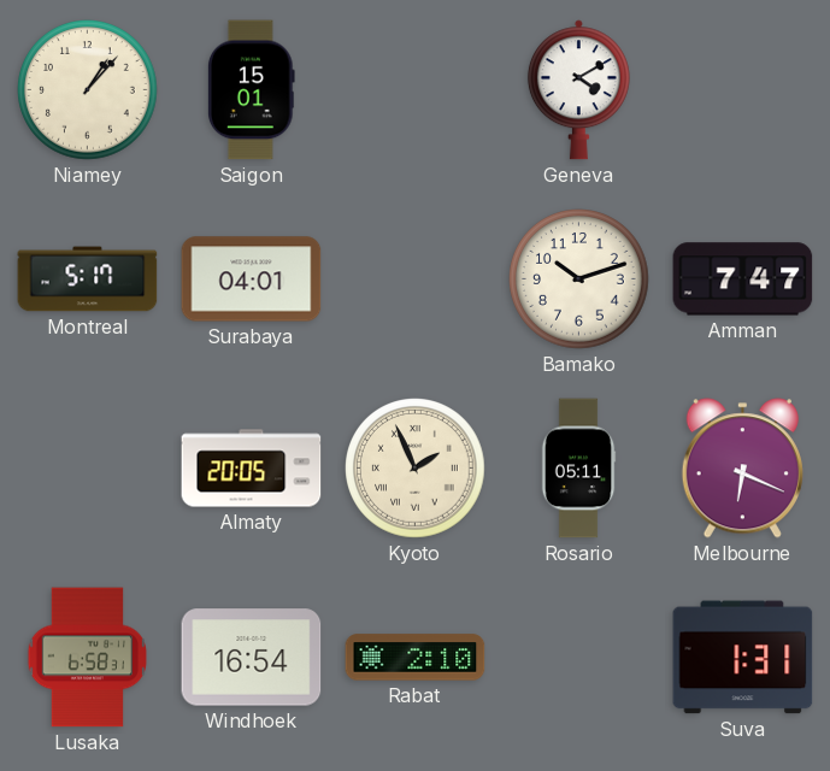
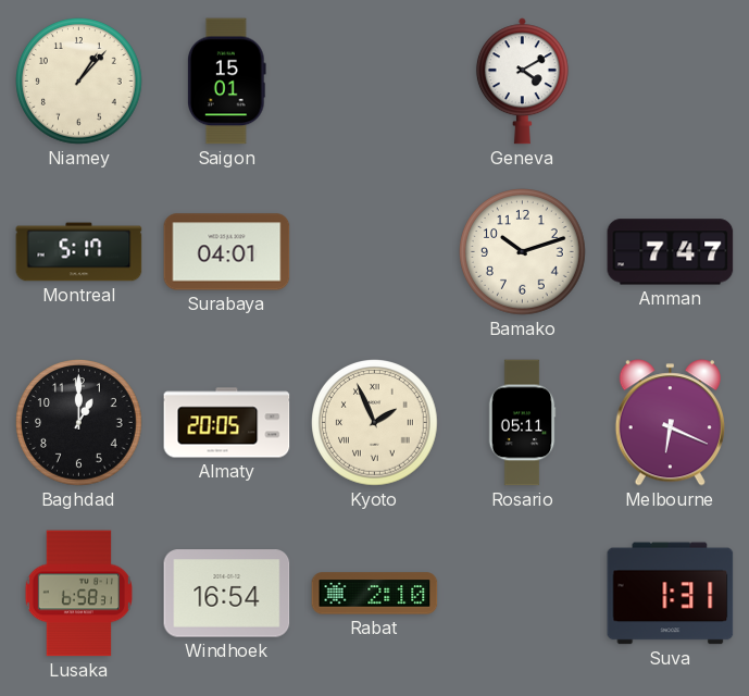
Baghdad: none -> 1:00
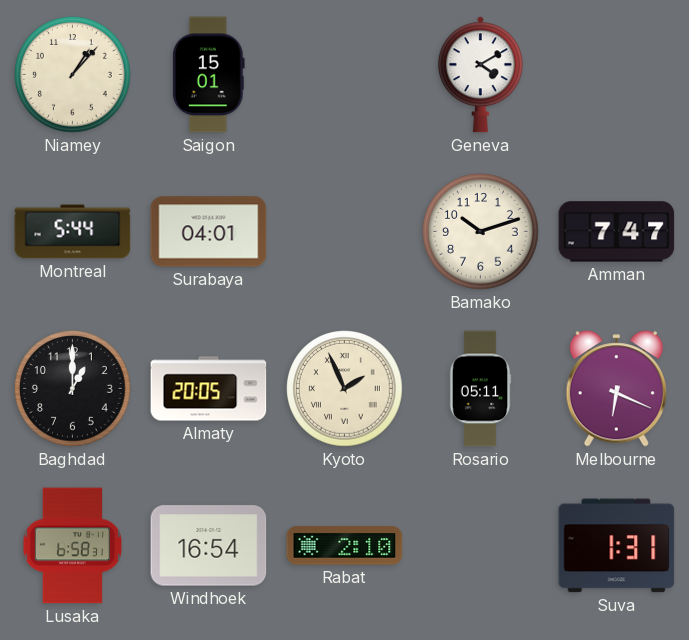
Montreal: 5:17 -> 5:44
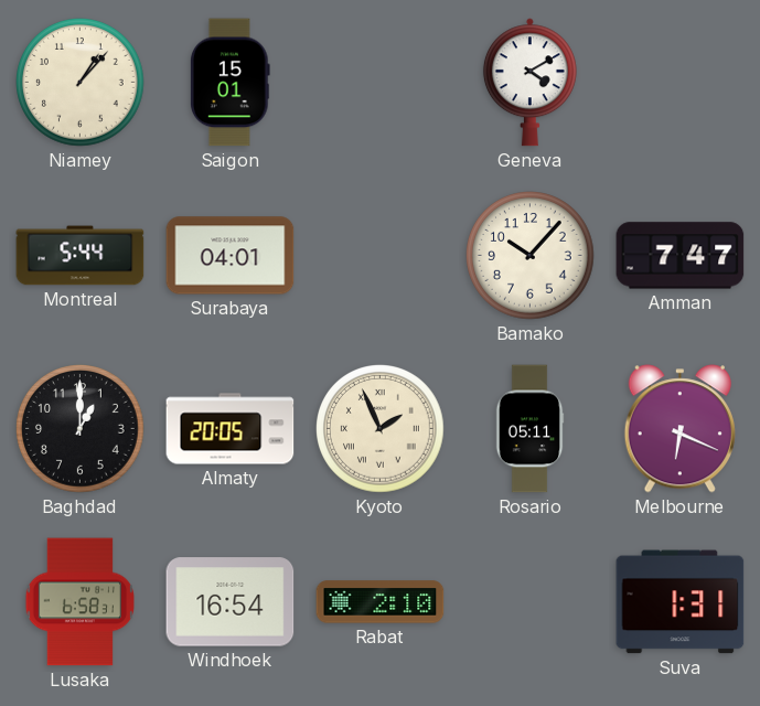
Bamako: 10:12 -> 10:07
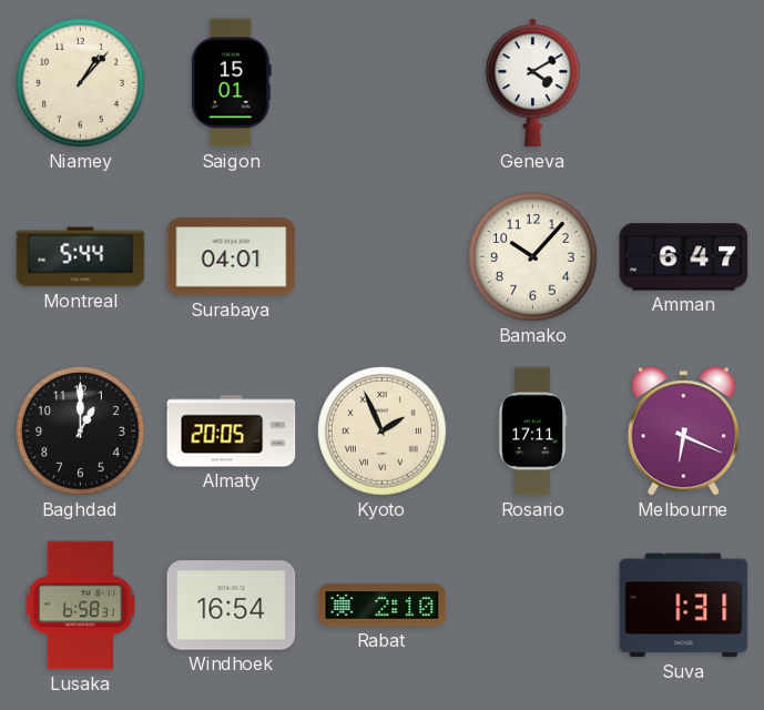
Amman: 7:47 -> 6:47
Rosario: 05:11 -> 17:11
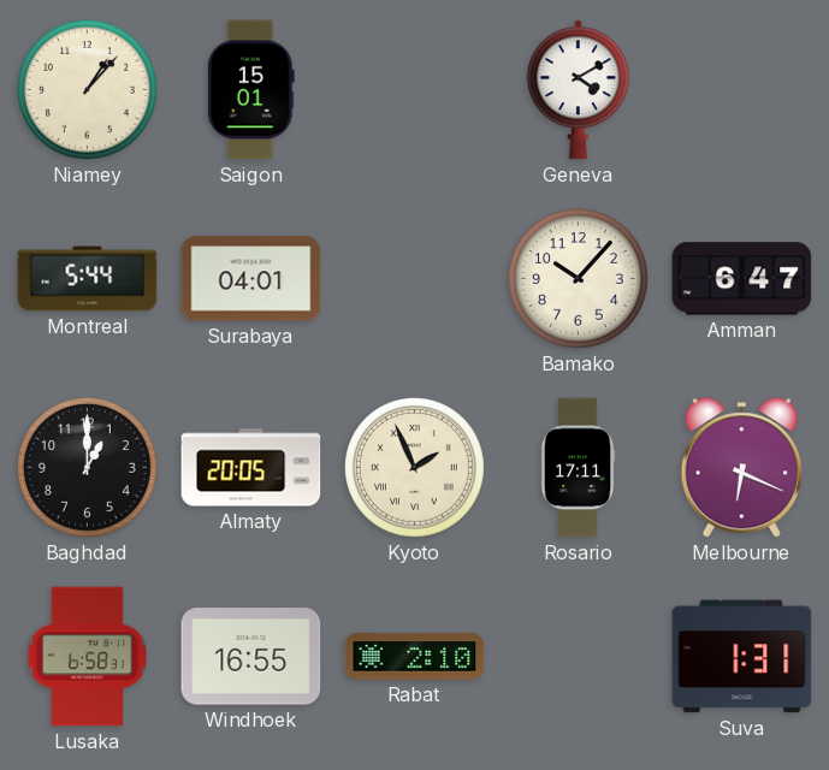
Windhoek: 16:54 -> 16:55
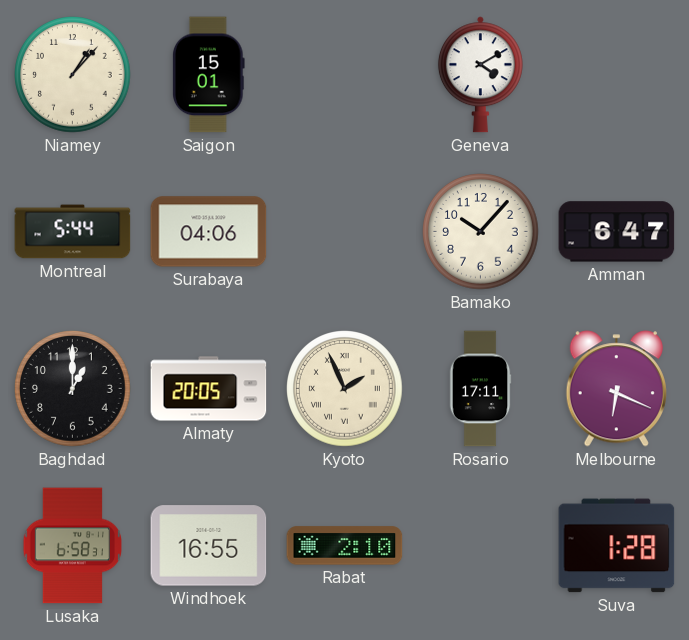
Surabaya: 04:01 -> 04:06
Suva: 1:31 -> 1:28
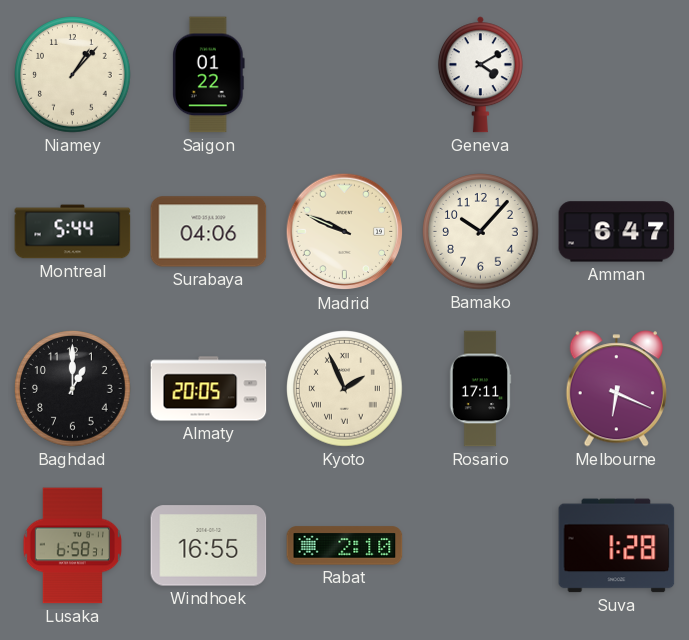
Saigon: 15:01 -> 01:22
Madrid: none -> 9:49
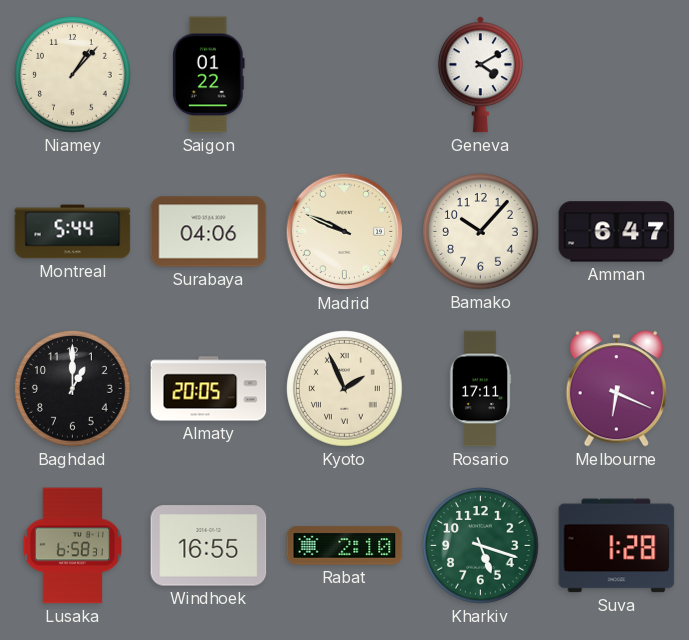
Kharkiv: none -> 5:18
